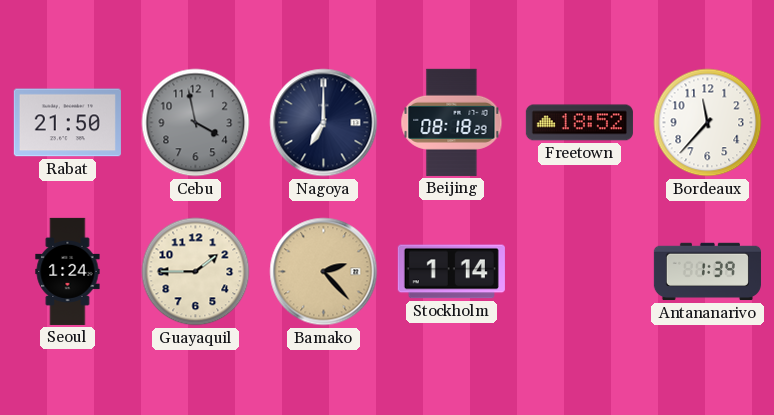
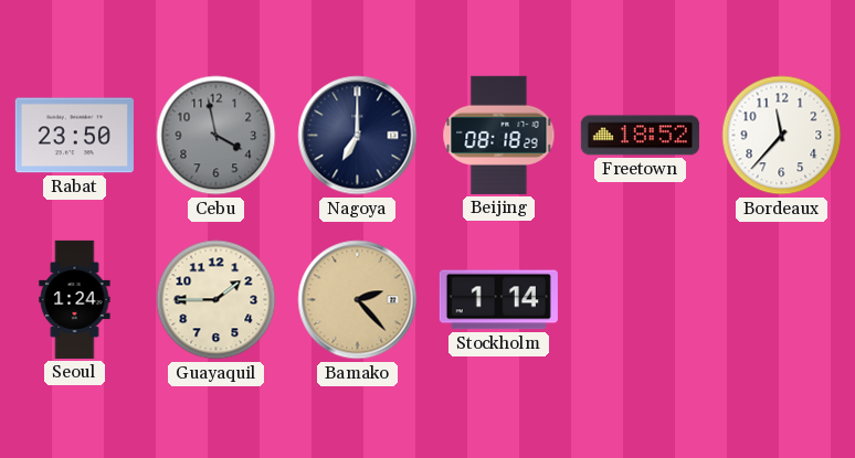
Rabat: 21:50 -> 23:50
Antananarivo: 1:39 -> none
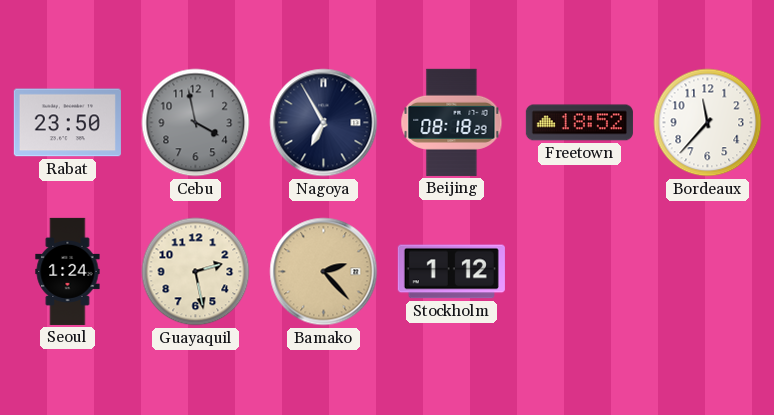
Nagoya: 7:00 -> 6:55
Guayaquil: 1:45 -> 2:28
Stockholm: 1:14 -> 1:12
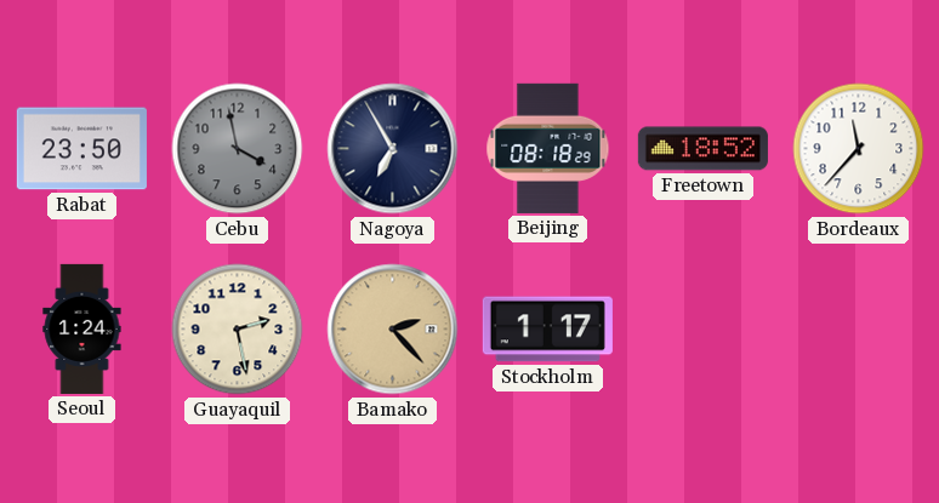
Stockholm: 1:12 -> 1:17
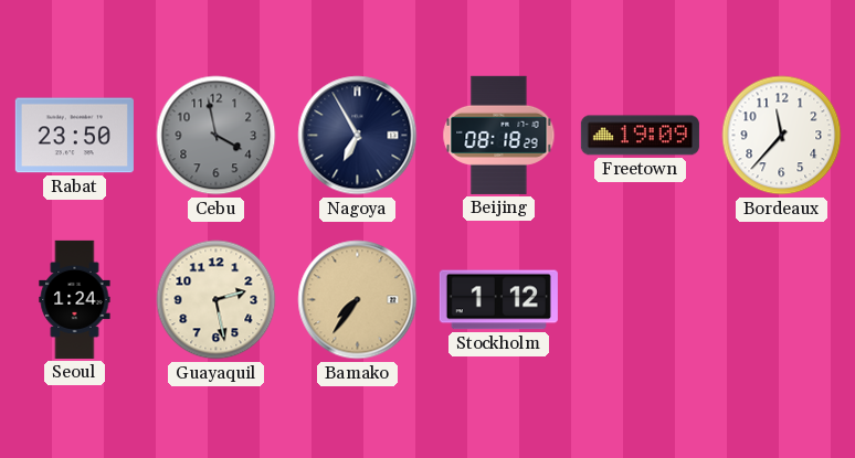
Freetown: 18:52 -> 19:09
Bamako: 2:23 -> 7:36
Stockholm: 1:17 -> 1:12
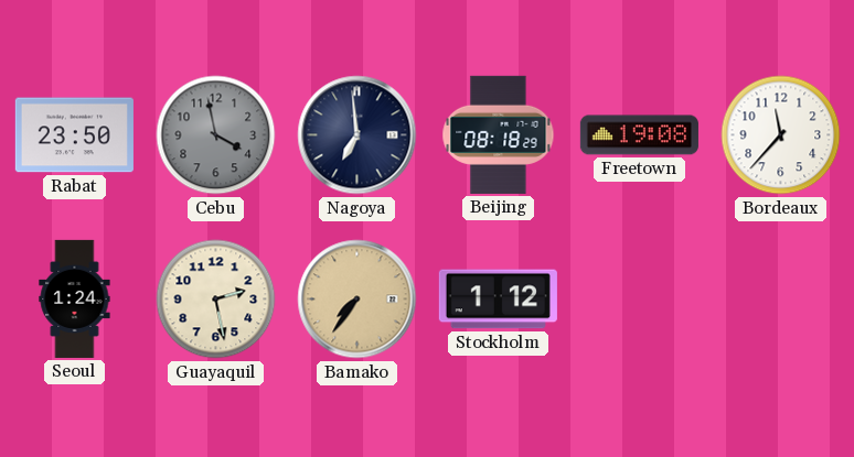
Nagoya: 6:55 -> 6:59
Freetown: 19:09 -> 19:08
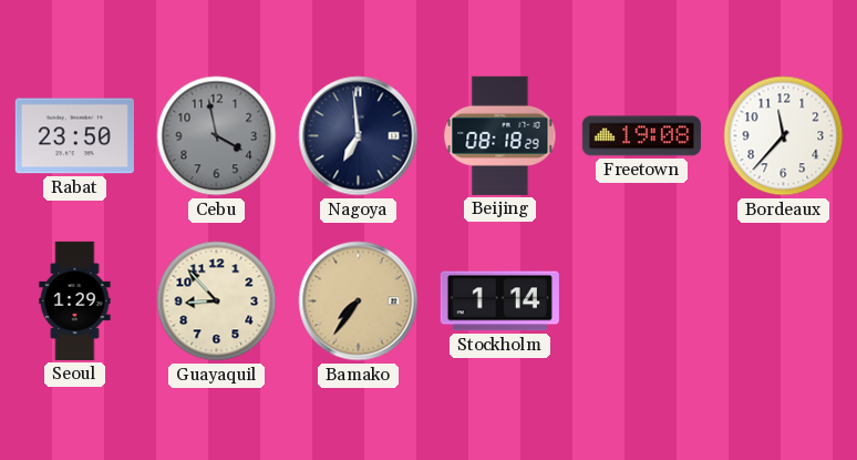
Seoul: 1:24 -> 1:29
Guayaquil: 2:28 -> 8:53
Stockholm: 1:12 -> 1:14
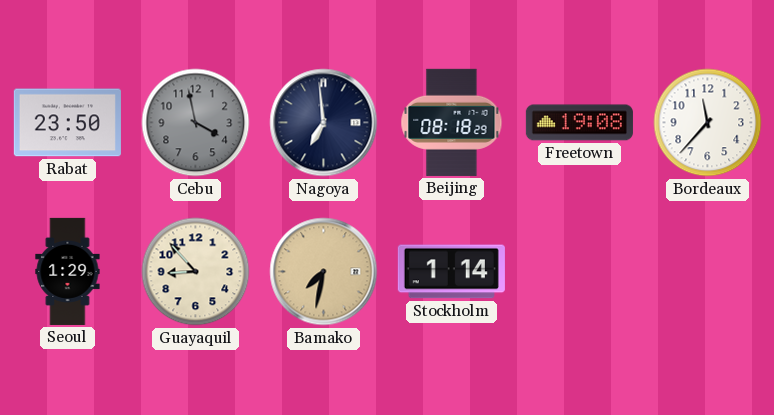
Bamako: 7:36 -> 7:32
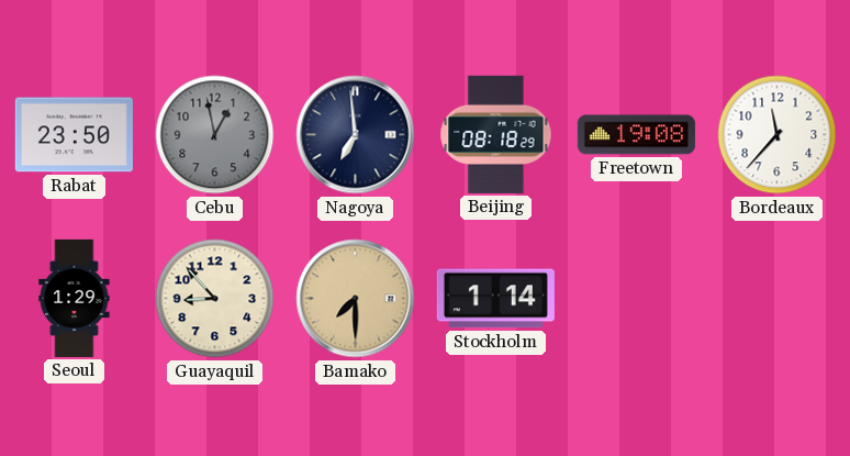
Cebu: 3:58 -> 12:58
Bamako: 7:32 -> 7:30
